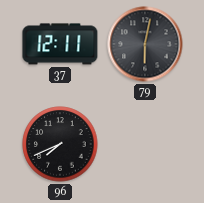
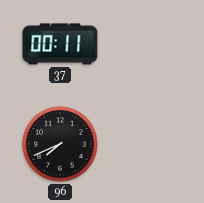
37: 12:11 -> 00:11
79: 6:02 -> none
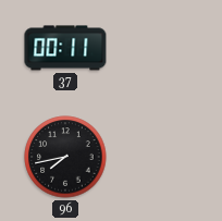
96: 7:41 -> 7:43
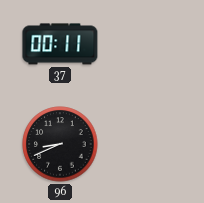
96: 7:43 -> 8:41
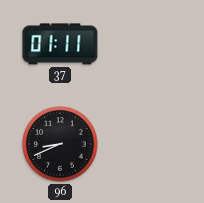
37: 00:11 -> 01:11
